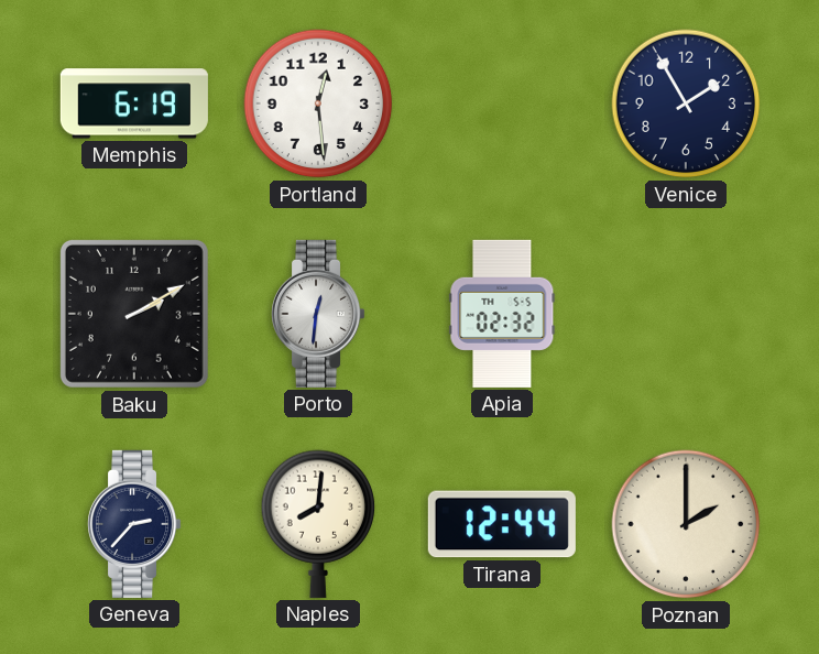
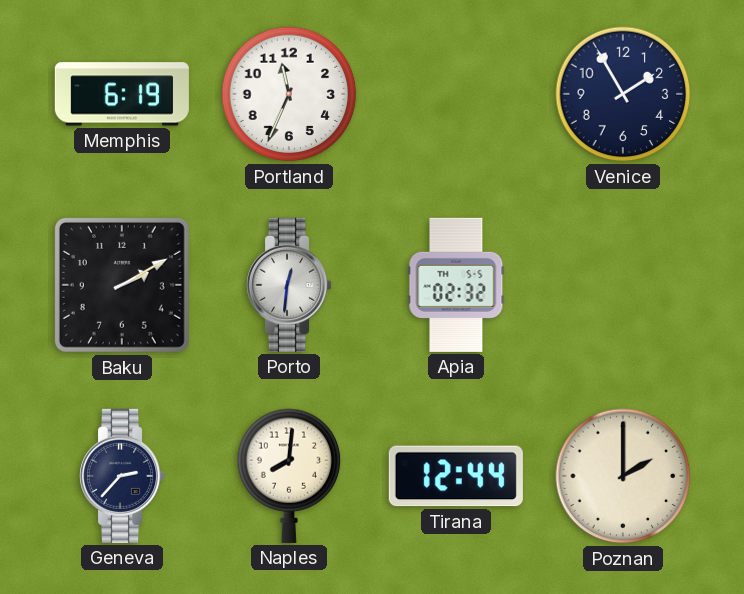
Portland: 12:29 -> 11:34
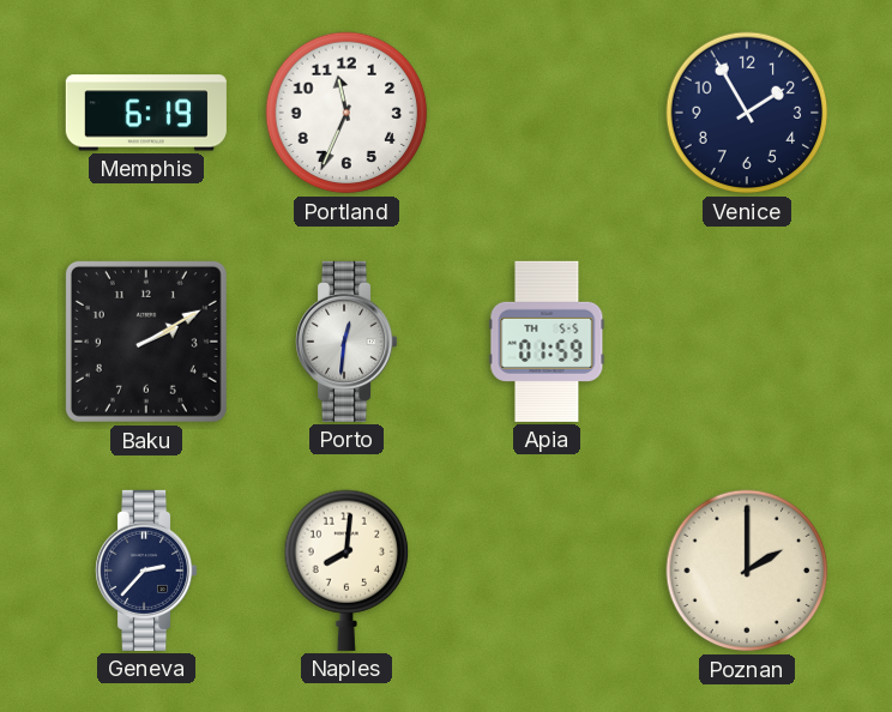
Apia: 02:32 -> 01:59
Tirana: 12:44 -> none
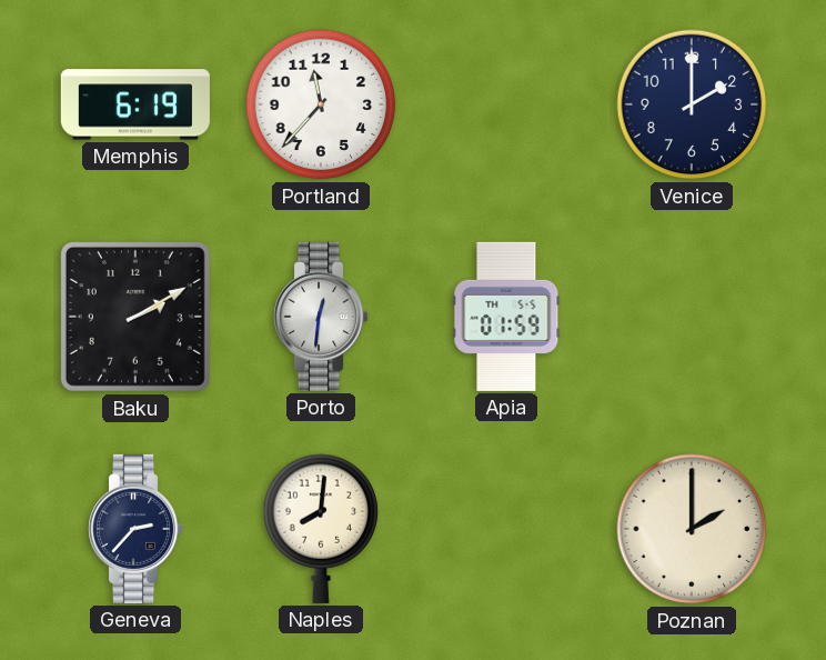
Portland: 11:34 -> 11:37
Venice: 1:55 -> 2:00
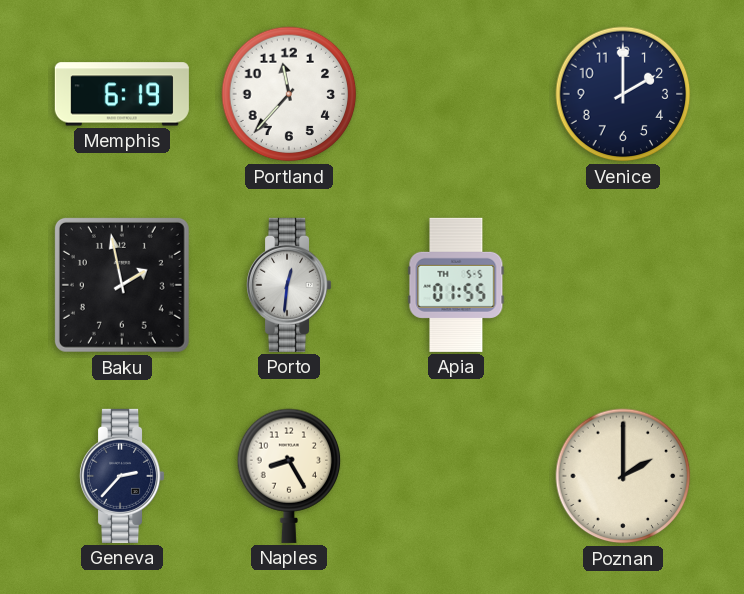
Baku: 2:10 -> 1:58
Apia: 01:59 -> 01:55
Naples: 8:01 -> 8:25
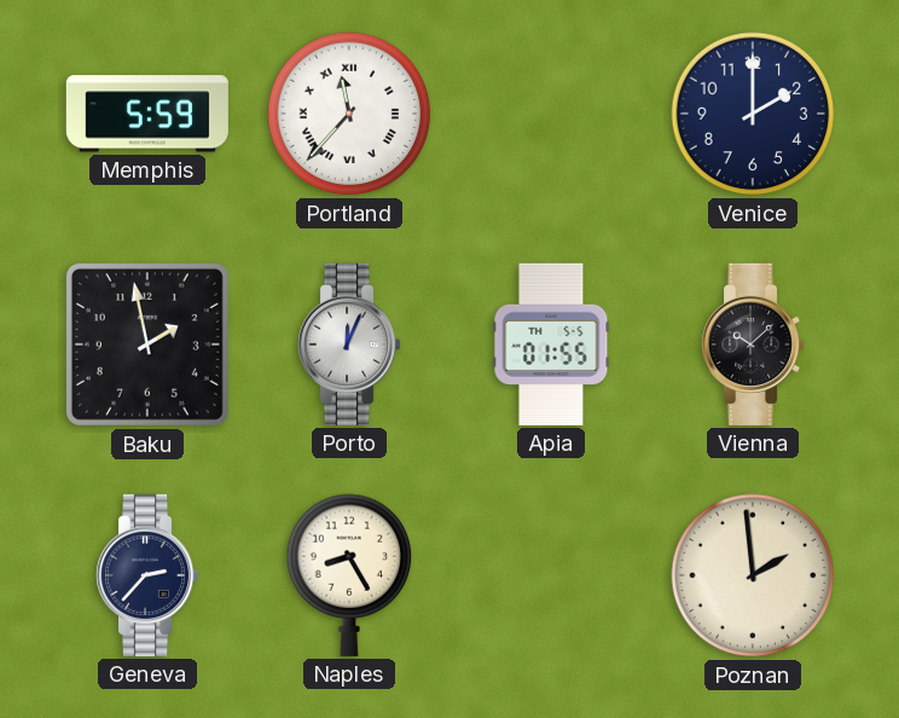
Memphis: 6:19 -> 5:59
Portland numerals: Arabic -> Roman
Porto: 12:31 -> 12:04
Vienna: none -> 10:08
Poznan: 2:00 -> 1:59
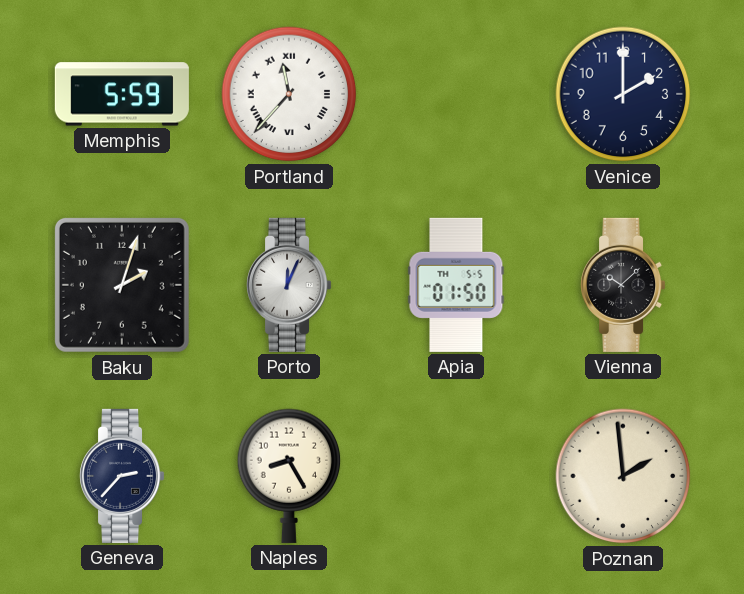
Baku: 1:58 -> 2:03
Apia: 01:55 -> 01:50
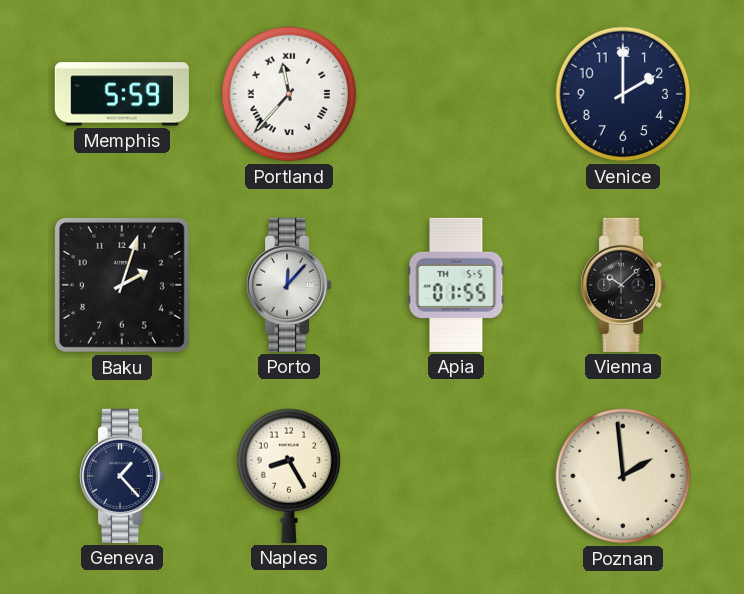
Porto: 12:04 -> 12:07
Apia: 01:50 -> 01:55
Geneva: 2:37 -> 1:23
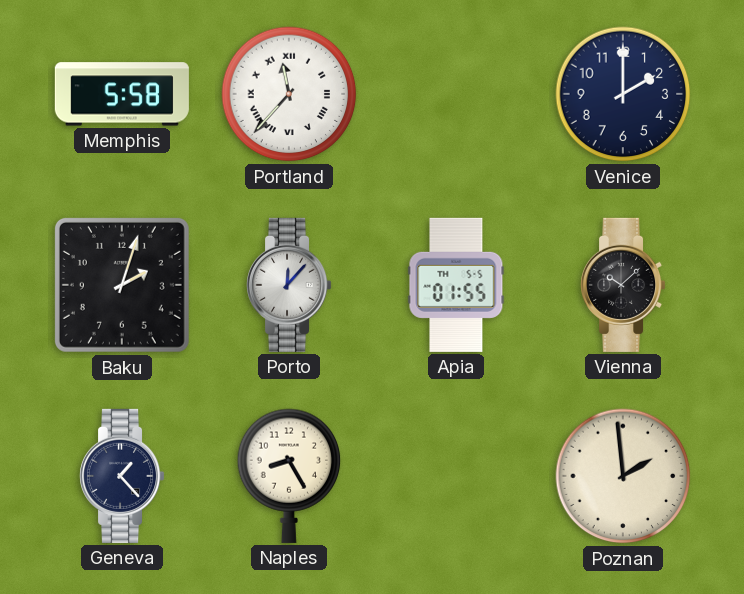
Memphis: 5:59 -> 5:58
